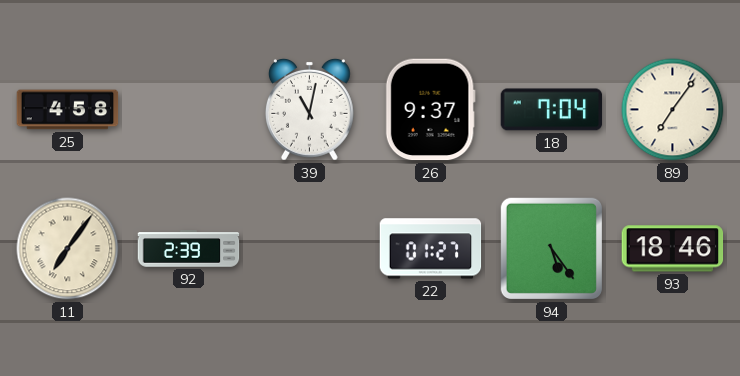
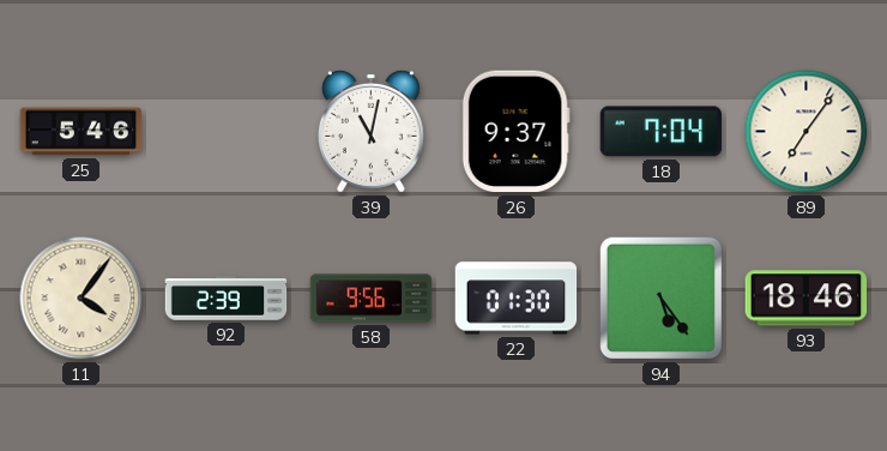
25: 4:58 -> 5:46
11: 7:06 -> 4:06
58: none -> 9:56
22: 01:27 -> 01:30
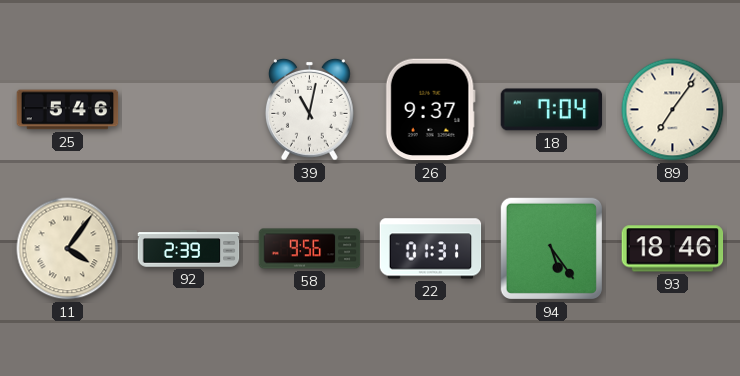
22: 01:30 -> 01:31
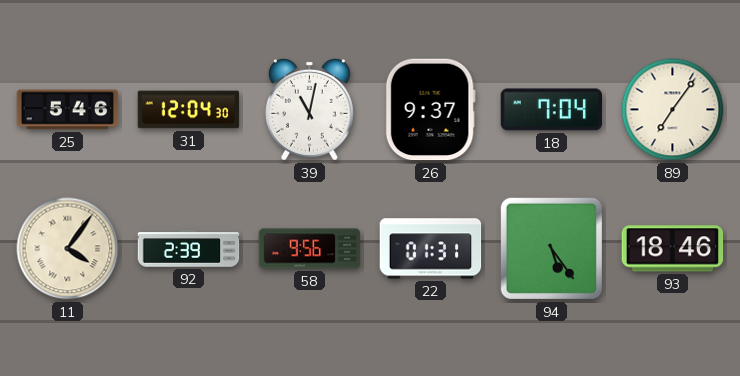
31: none -> 12:04
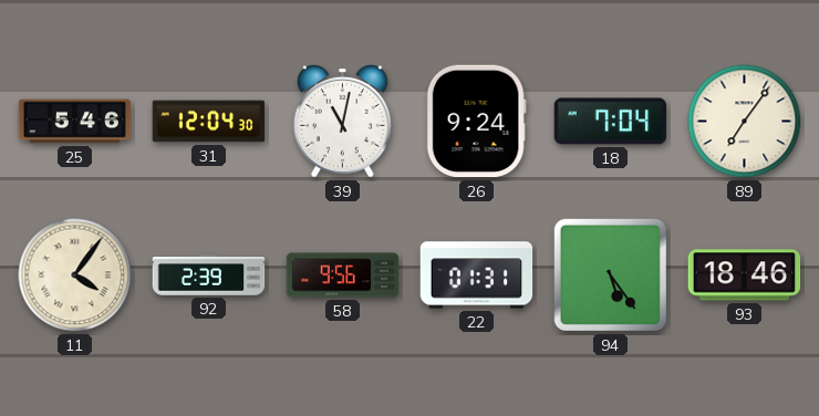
26: 9:37 -> 9:24
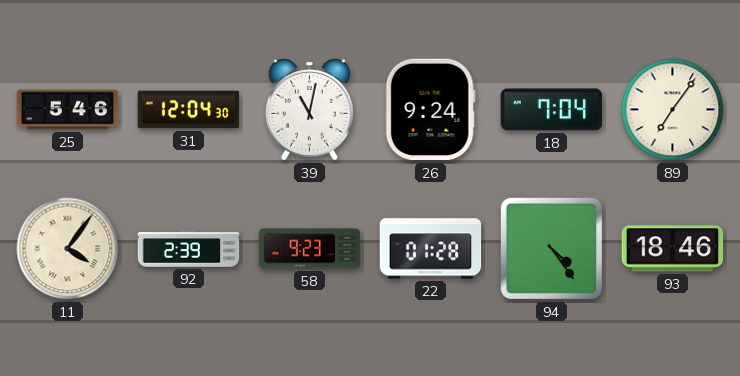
58: 9:56 -> 9:23
22: 01:31 -> 01:28
94: 5:24 -> 4:24
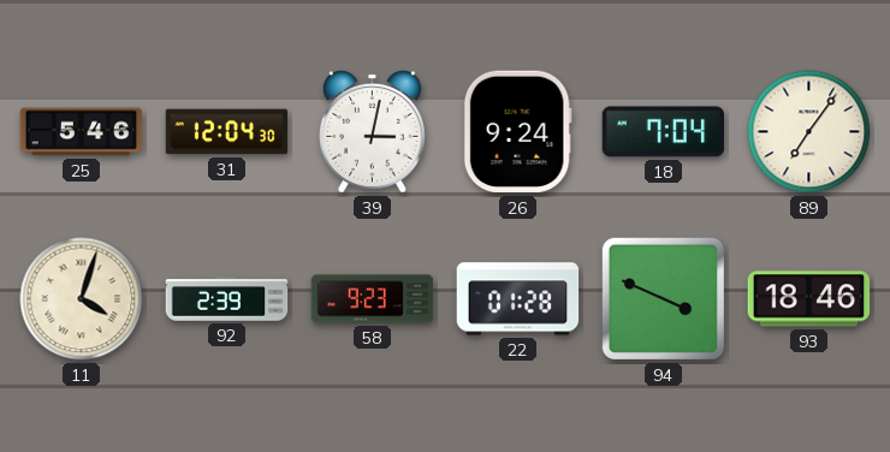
39: 11:02 -> 3:02
11: 4:06 -> 4:03
94: 4:24 -> 3:49
